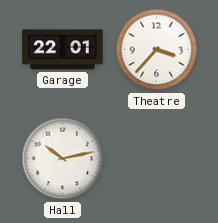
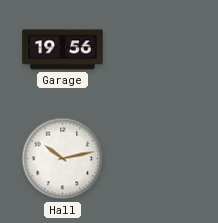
Garage: 22:01 -> 19:56
Theatre: 3:37 -> none
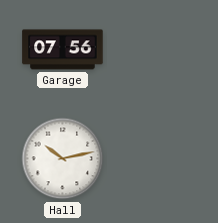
Garage: 19:56 -> 07:56
